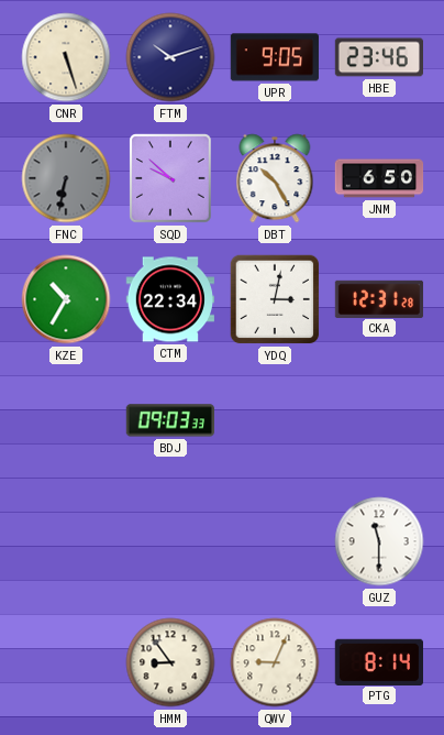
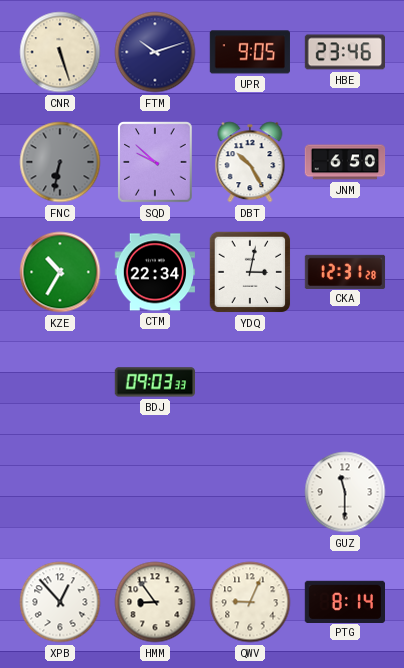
XPB: none -> 12:53
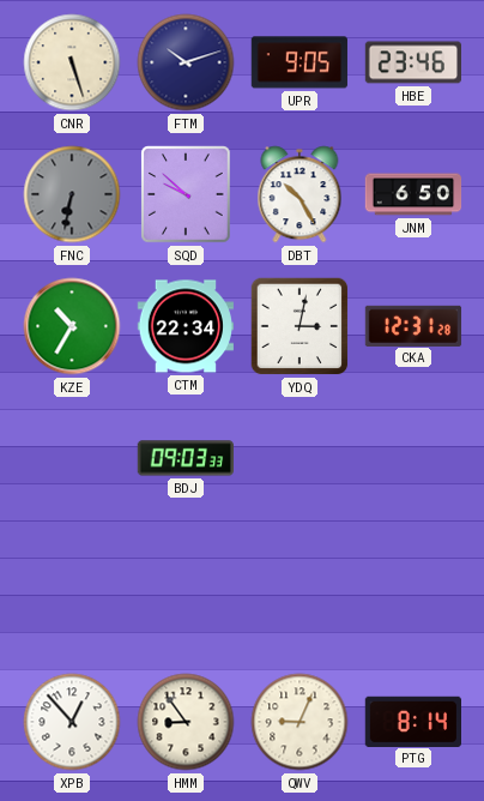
GUZ: 11:30 -> none
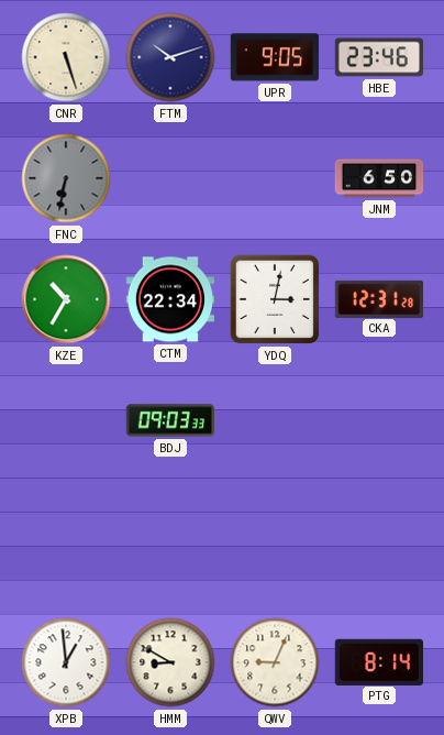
SQD: 9:52 -> none
DBT: 10:25 -> none
XPB: 12:53 -> 12:59
HMM: 8:54 -> 8:50
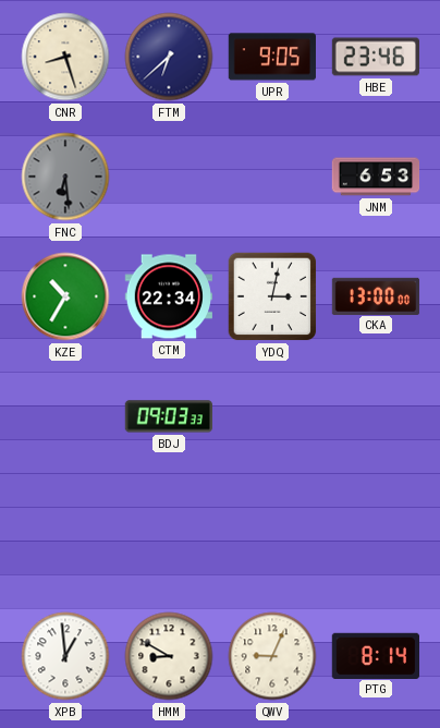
CNR: 5:27 -> 8:27
FTM: 10:12 -> 6:38
FNC: 6:32 -> 6:29
JNM: 6:50 -> 6:53
CKA: 12:31 -> 13:00
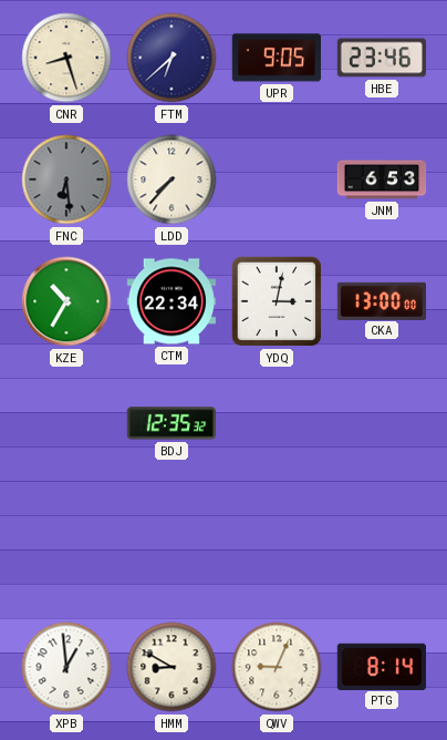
LDD: none -> 7:37
BDJ: 09:03 -> 12:35
